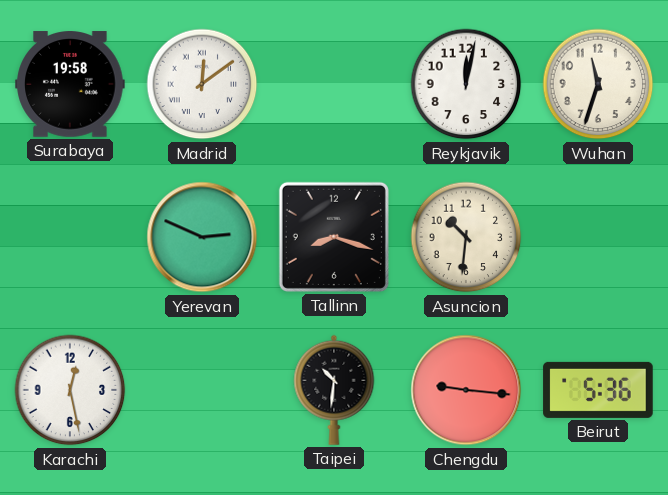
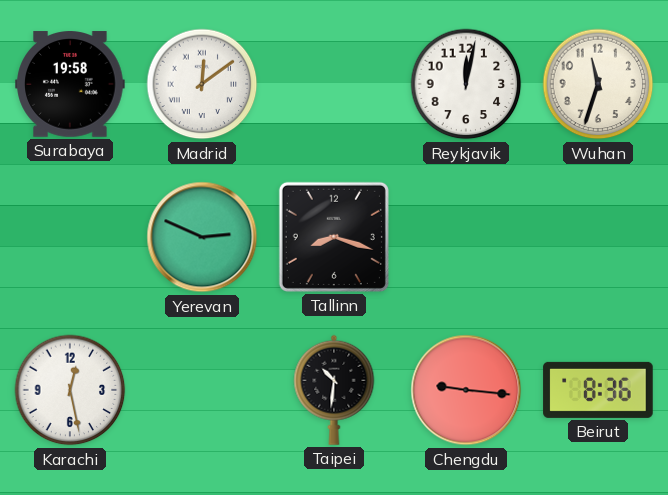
Asuncion: 10:31 -> none
Beirut: 5:36 -> 8:36
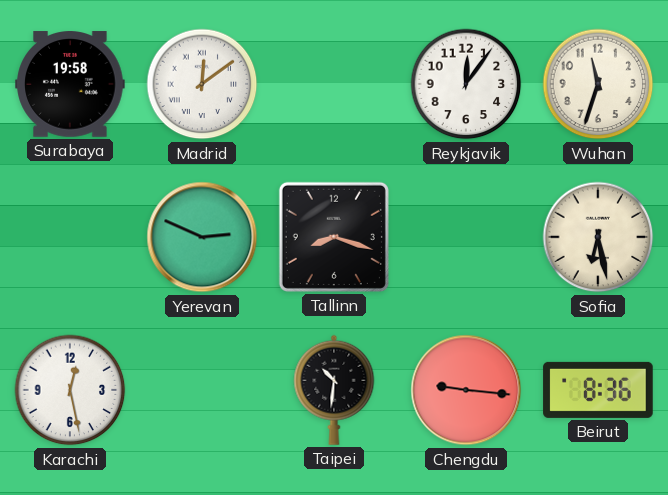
Reykjavik: 12:02 -> 12:06
Sofia: none -> 6:28
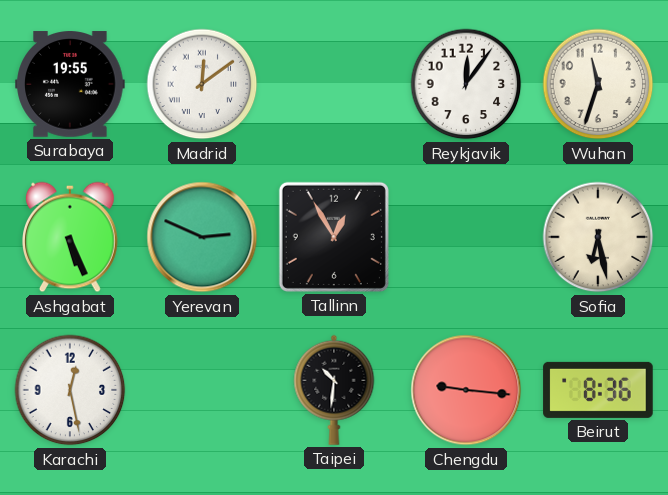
Surabaya: 19:58 -> 19:55
Ashgabat: none -> 5:26
Tallinn: 8:18 -> 12:55
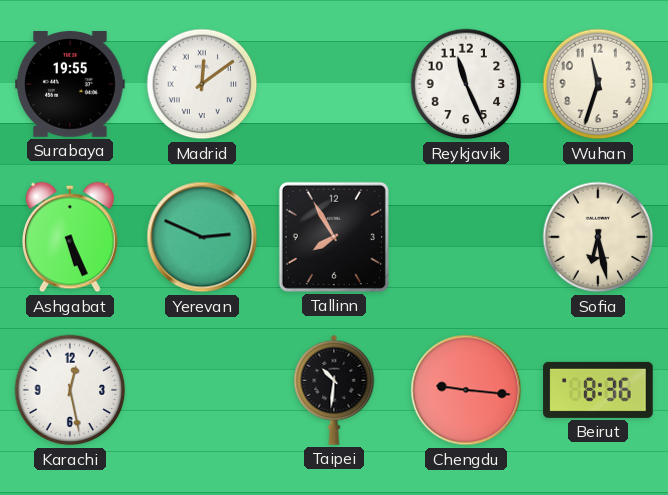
Reykjavik: 12:06 -> 11:26
Tallinn: 12:55 -> 7:55
